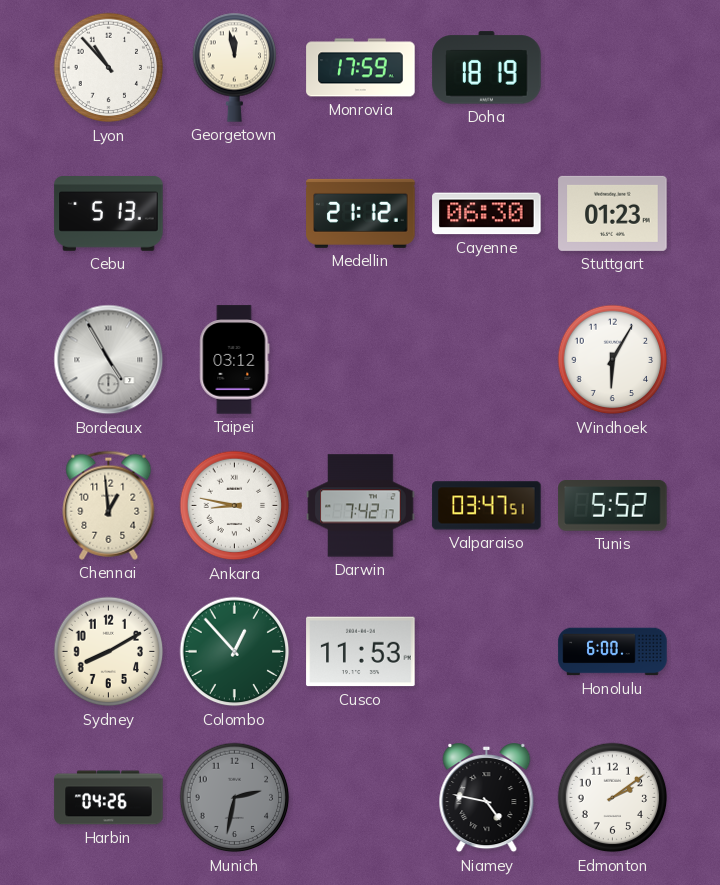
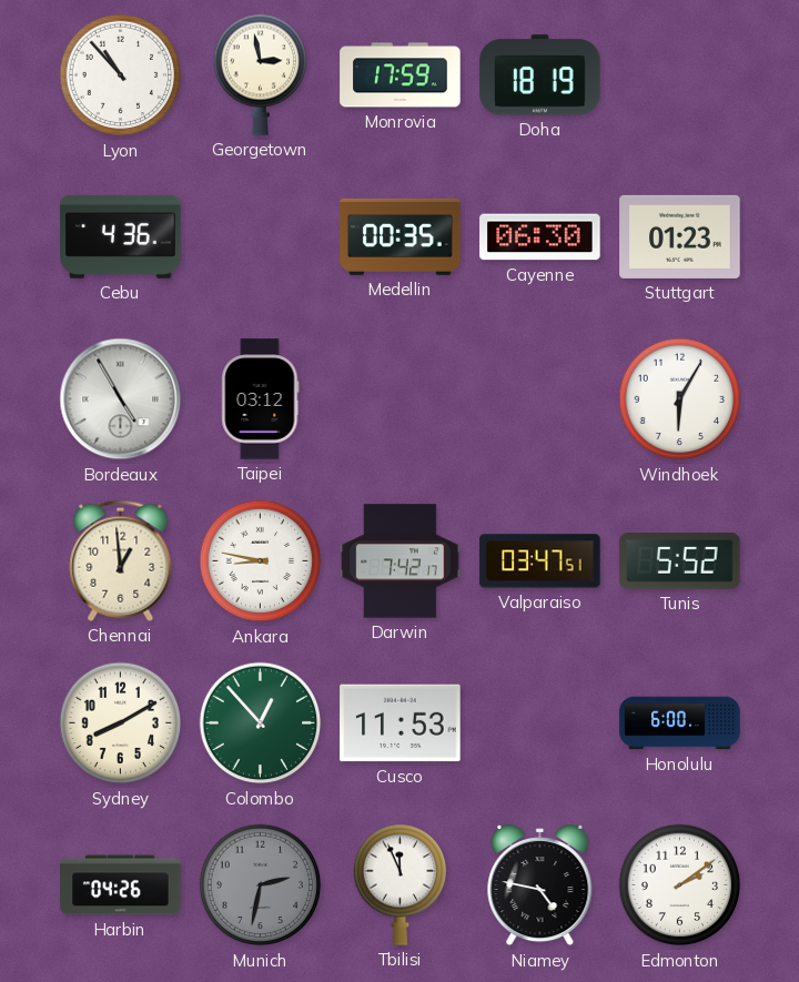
Georgetown: 11:58 -> 2:58
Cebu: 5:13 -> 4:36
Medellin: 21:12 -> 00:35
Tbilisi: none -> 11:56
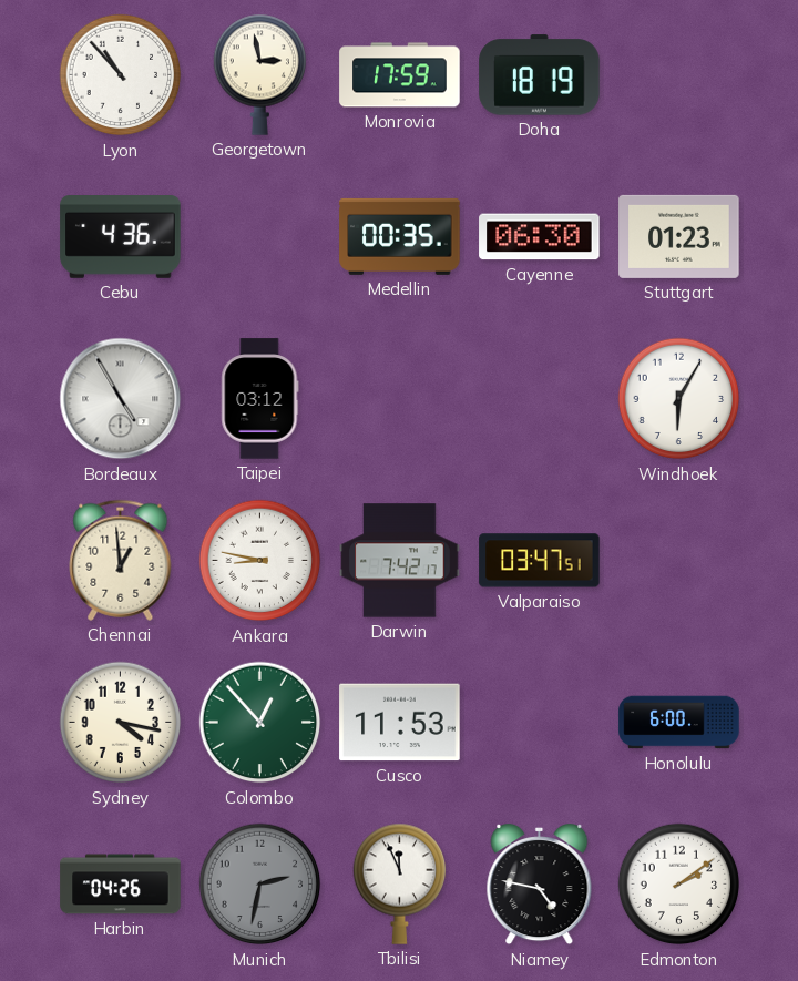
Tunis: 5:52 -> none
Sydney: 8:10 -> 4:17
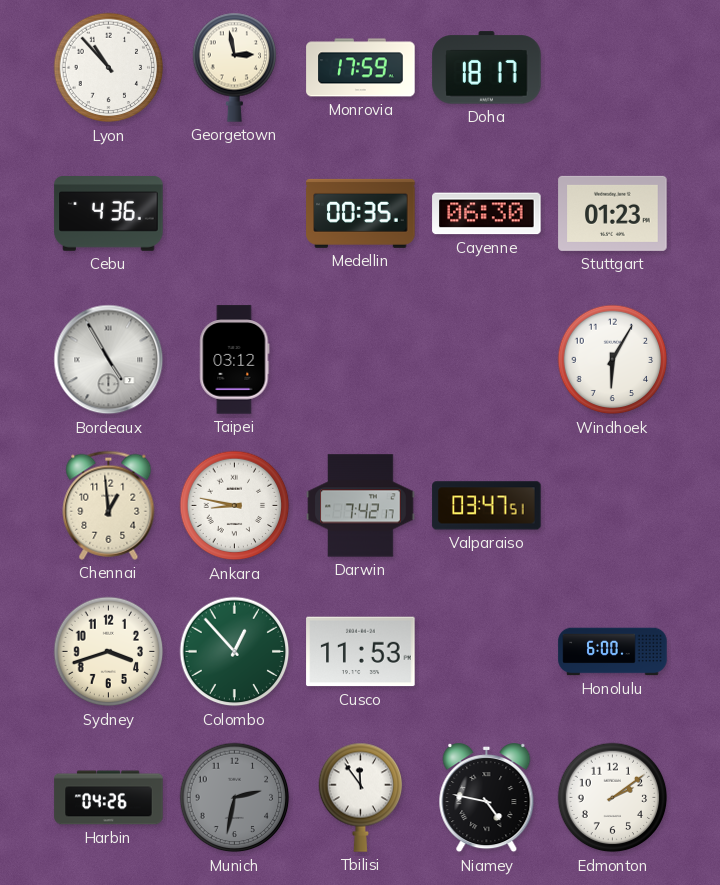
Doha: 18:19 -> 18:17
Sydney: 4:17 -> 3:42
Tbilisi: 11:56 -> 11:54
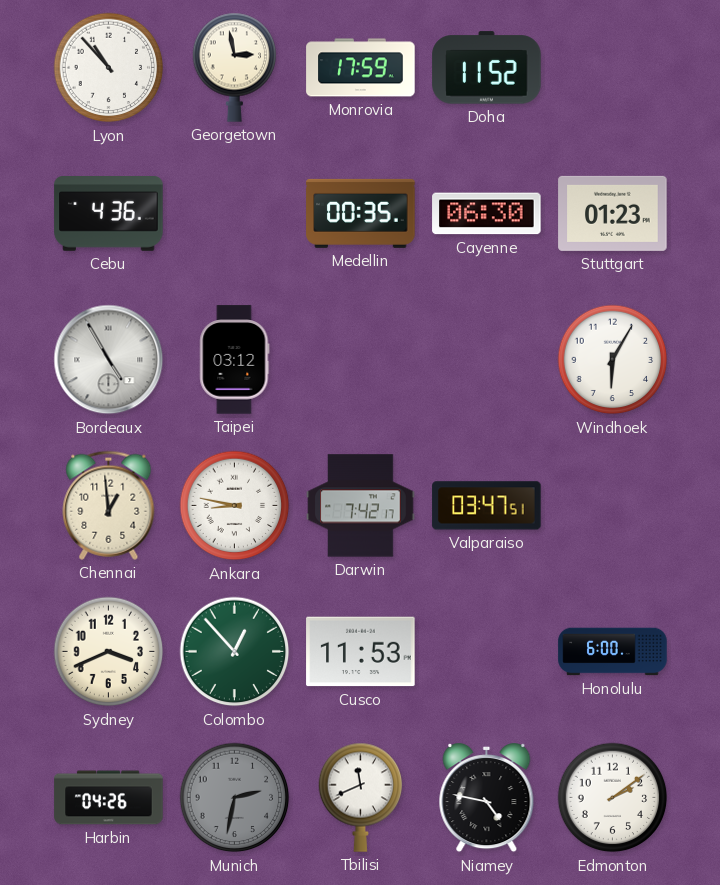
Doha: 18:17 -> 11:52
Sydney: 3:42 -> 3:41
Tbilisi: 11:54 -> 11:41
